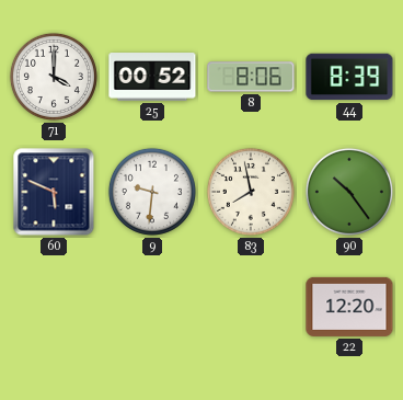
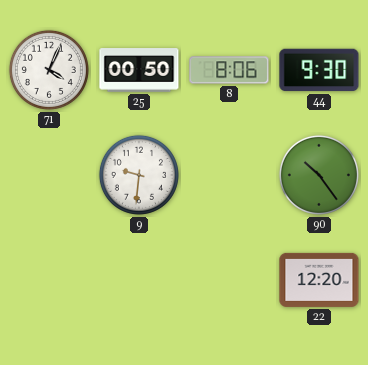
71: 4:00 -> 4:04
25: 00:52 -> 00:50
44: 8:39 -> 9:30
60: 5:49 -> none
83: 7:58 -> none
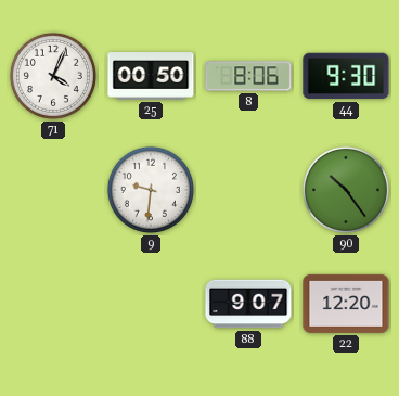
88: none -> 9:07
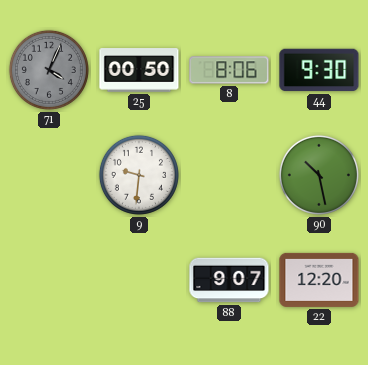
71 dial: white -> grey
90: 10:24 -> 10:28
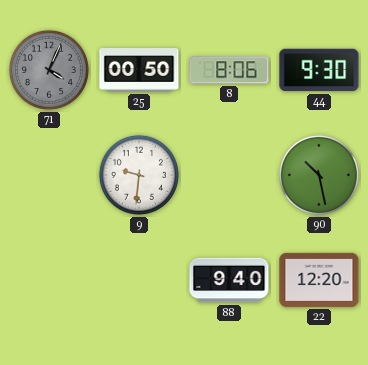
88: 9:07 -> 9:40
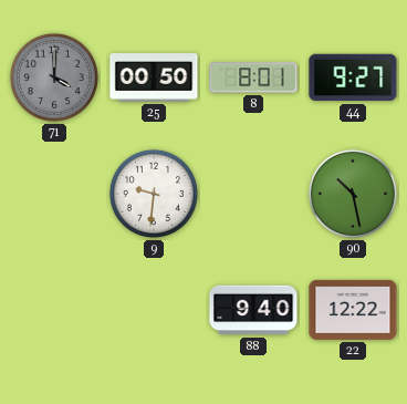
71: 4:04 -> 4:00
8: 8:06 -> 8:01
44: 9:30 -> 9:27
22: 12:20 -> 12:22
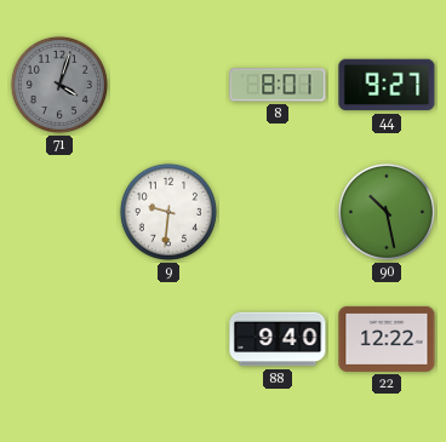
71: 4:00 -> 4:03
25: 00:50 -> none
